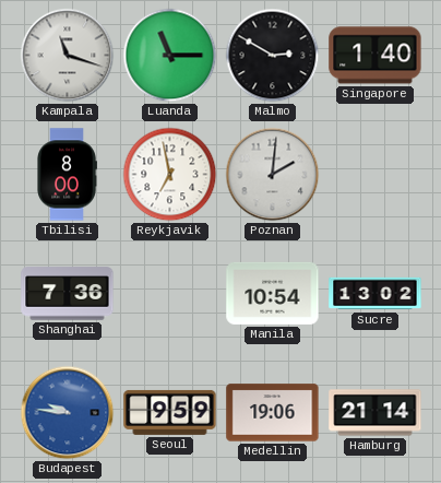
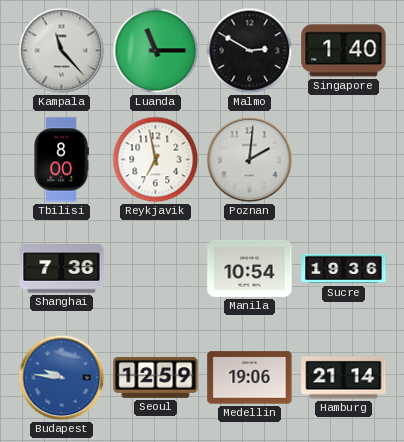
Kampala: 11:18 -> 11:23
Sucre: 13:02 -> 19:36
Seoul: 9:59 -> 12:59
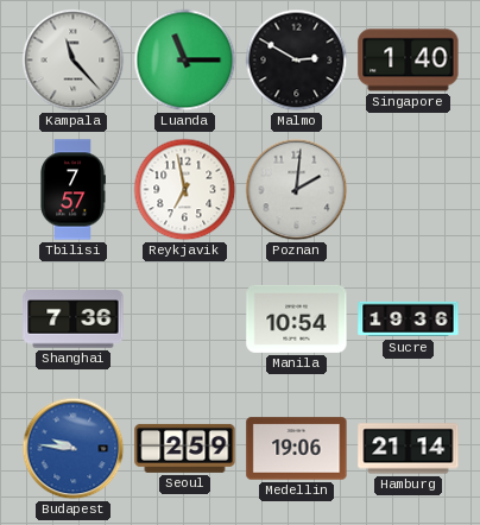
Tbilisi: 8:00 -> 7:57
Seoul: 12:59 -> 2:59
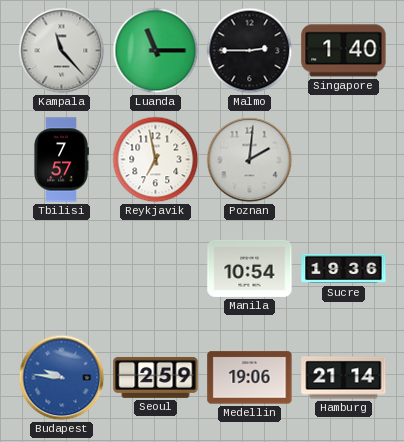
Malmo: 2:50 -> 2:45
Shanghai: 7:36 -> none
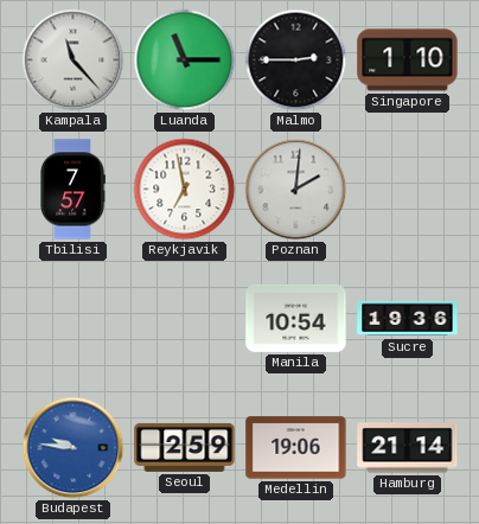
Singapore: 1:40 -> 1:10
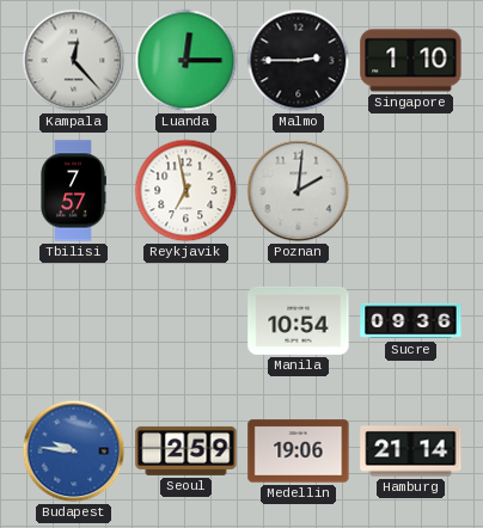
Kampala: 11:23 -> 12:23
Luanda: 11:15 -> 12:15
Sucre: 19:36 -> 09:36
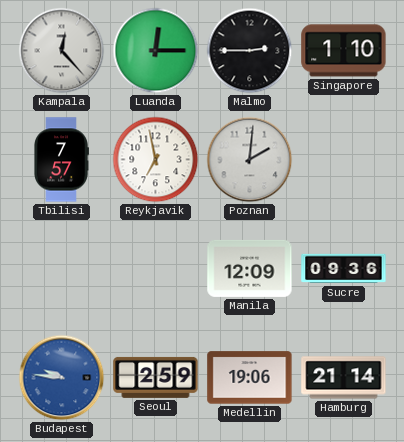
Manila: 10:54 -> 12:09
